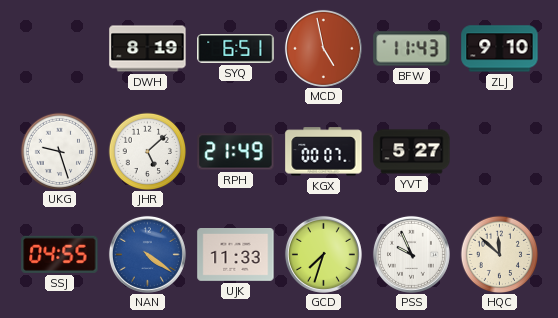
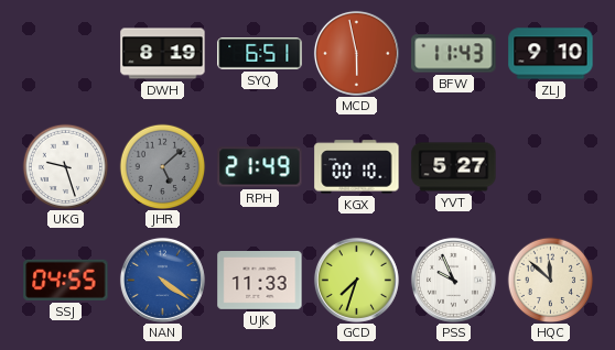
MCD: 4:58 -> 5:58
JHR dial: white -> grey
KGX: 00:07 -> 00:10
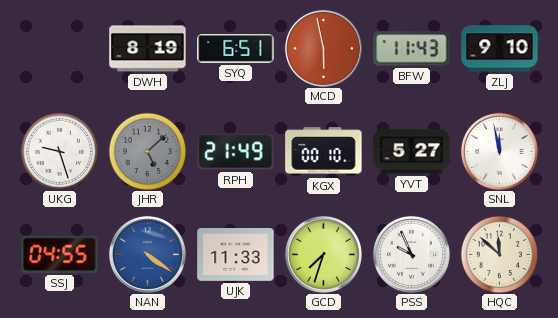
SNL: none -> 11:58
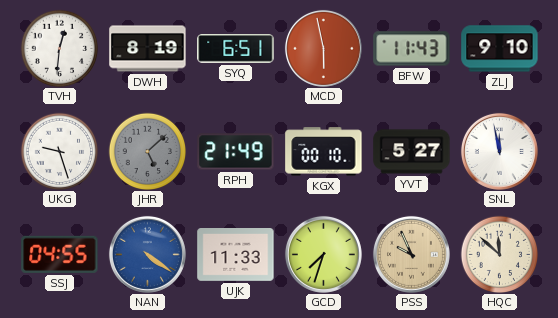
TVH: none -> 12:31
PSS dial: white -> champagne
